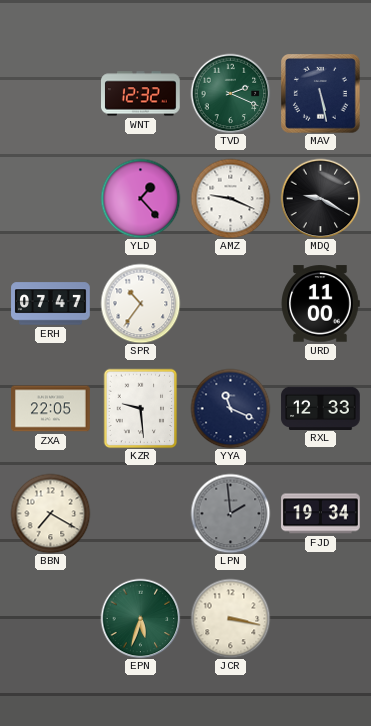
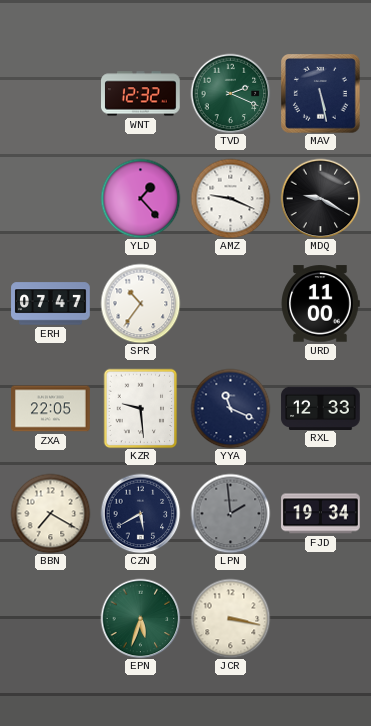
CZN: none -> 5:40
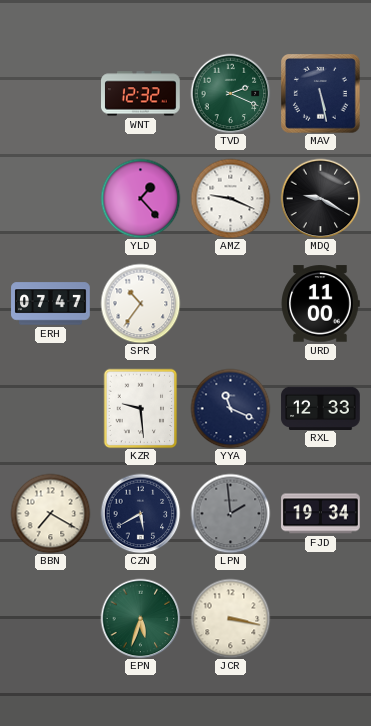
ZXA: 22:05 -> none
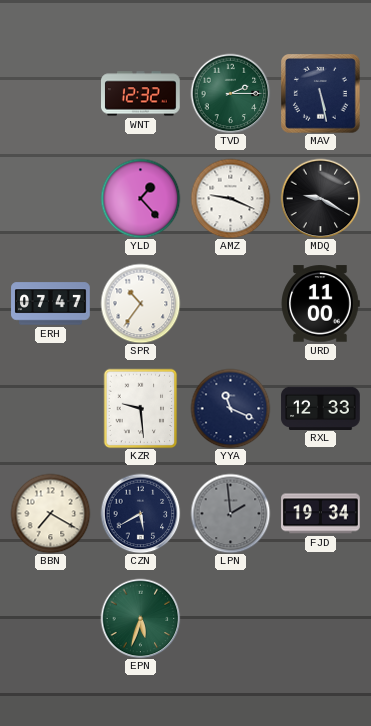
TVD: 2:19 -> 2:15
JCR: 3:17 -> none
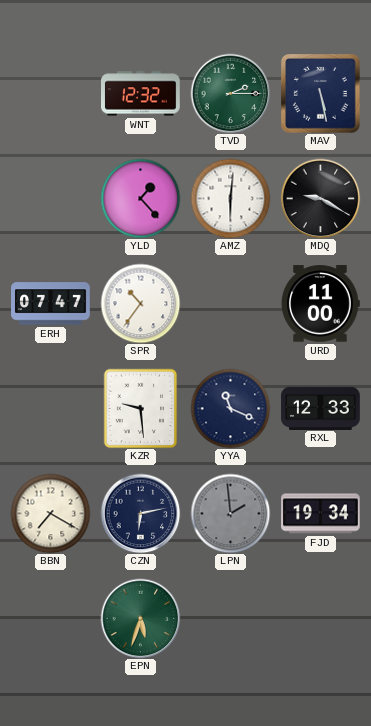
AMZ: 9:19 -> 6:01
CZN: 5:40 -> 6:13
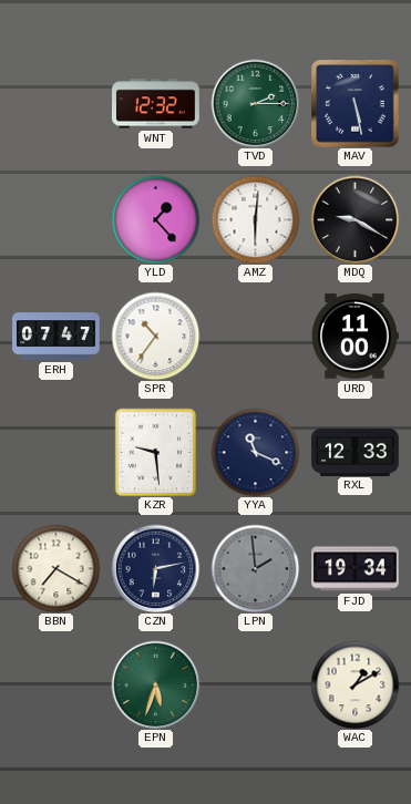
WAC: none -> 1:10
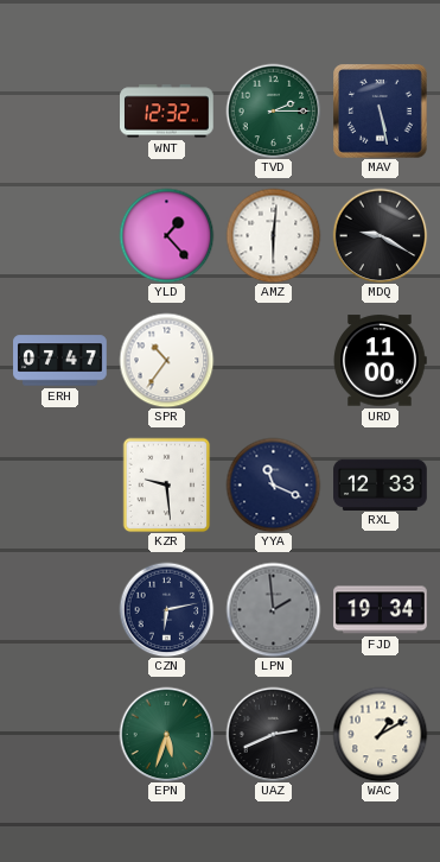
BBN: 7:20 -> none
UAZ: none -> 2:41
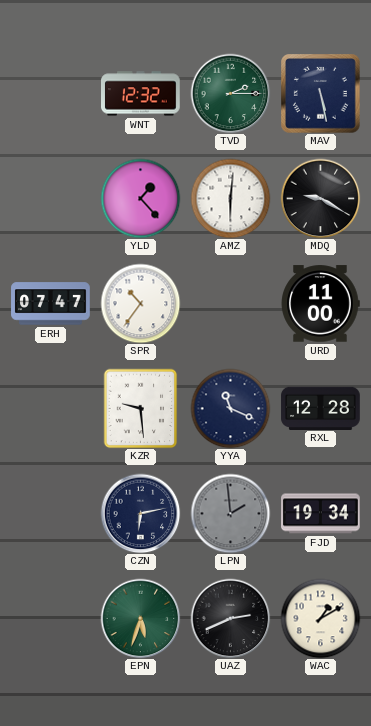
RXL: 12:33 -> 12:28
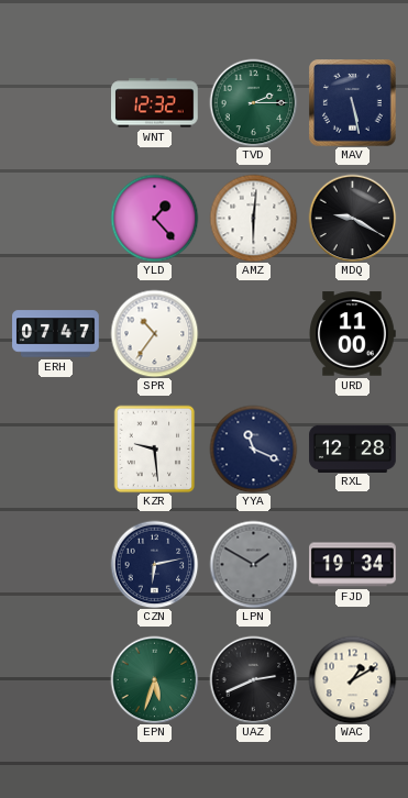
LPN: 1:59 -> 1:50
